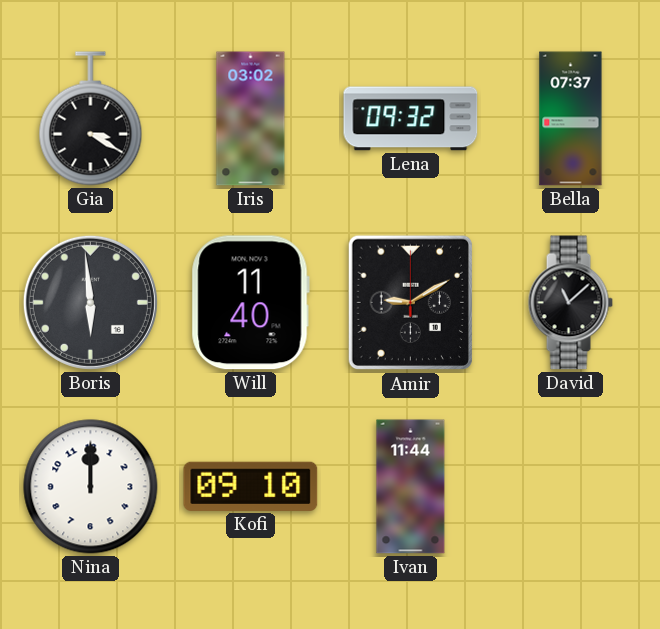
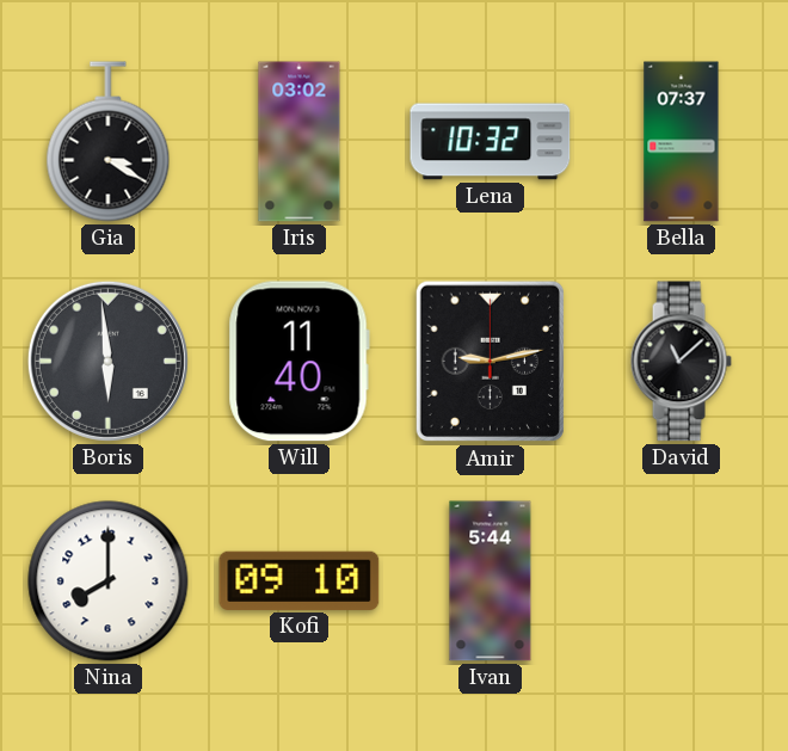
Lena: 09:32 -> 10:32
Amir: 9:10 -> 9:13
Nina: 12:00 -> 8:00
Ivan: 11:44 -> 5:44
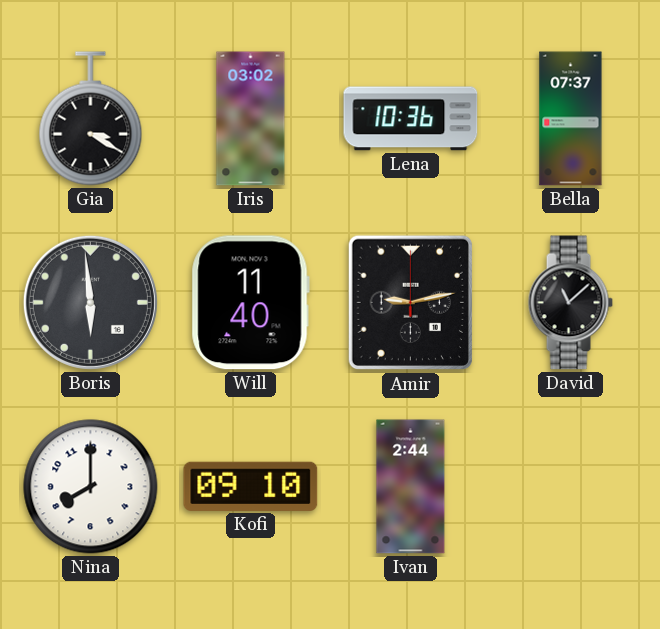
Lena: 10:32 -> 10:36
Ivan: 5:44 -> 2:44
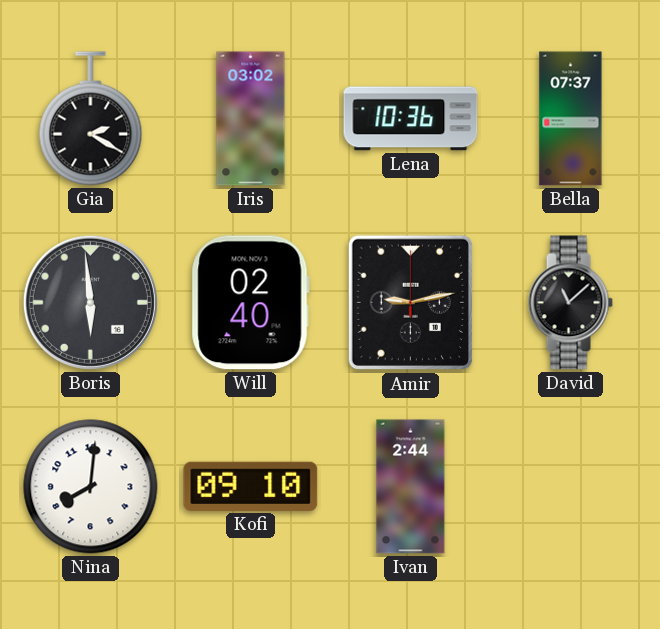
Gia: 3:20 -> 2:20
Will: 11:40 -> 02:40
Nina: 8:00 -> 8:01
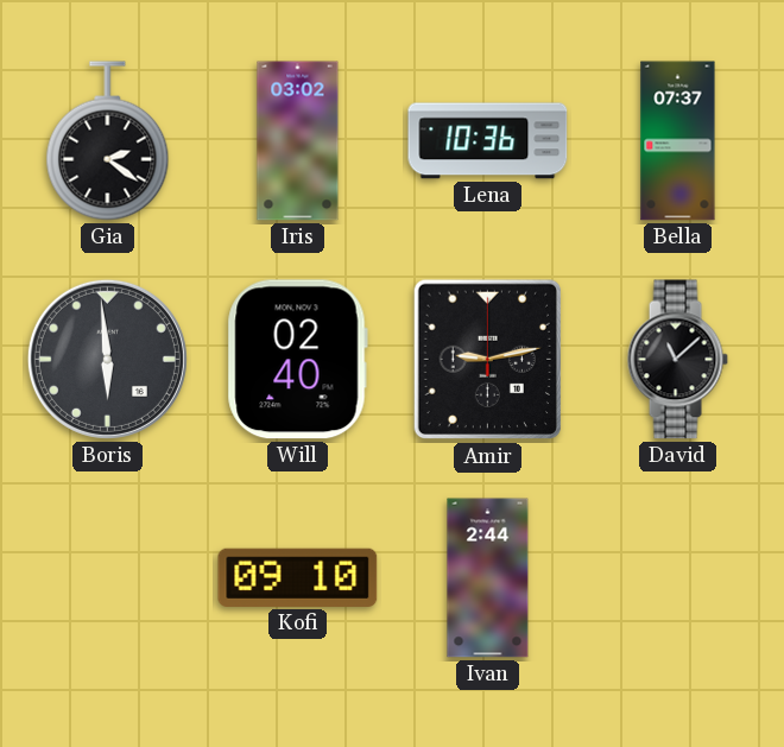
Gia: 2:20 -> 2:21
Nina: 8:01 -> none
